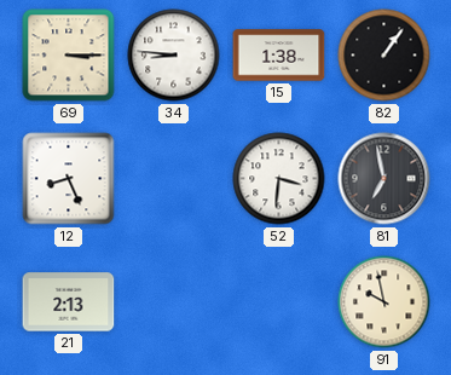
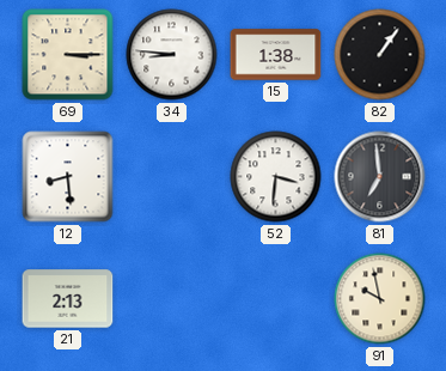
12: 8:26 -> 8:29
81: 6:58 -> 6:59
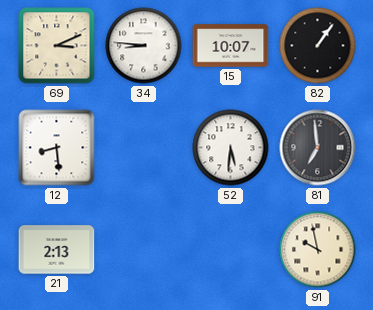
69: 3:15 -> 3:11
15: 1:38 -> 10:07
52: 3:31 -> 5:31
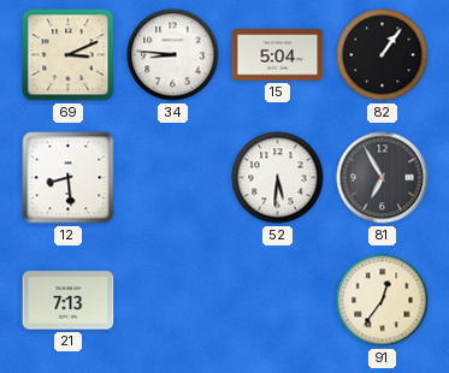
15: 10:07 -> 5:04
81: 6:59 -> 6:55
21: 2:13 -> 7:13
91: 9:58 -> 12:36
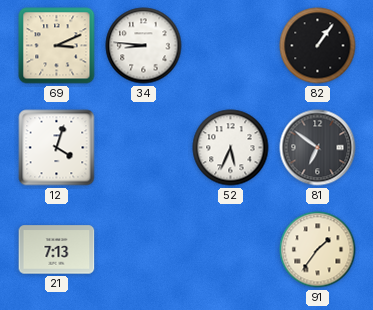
15: 5:04 -> none
12: 8:29 -> 4:03
52: 5:31 -> 5:34
81: 6:55 -> 6:51
91: 12:36 -> 1:36
